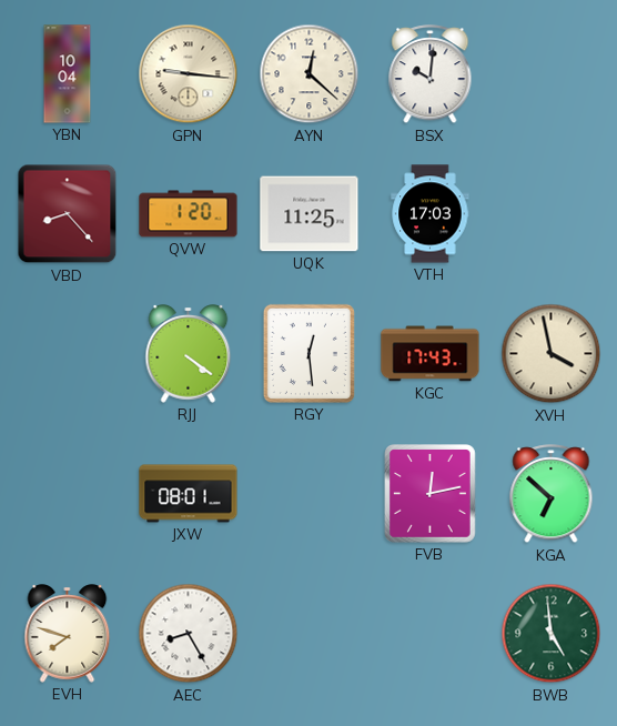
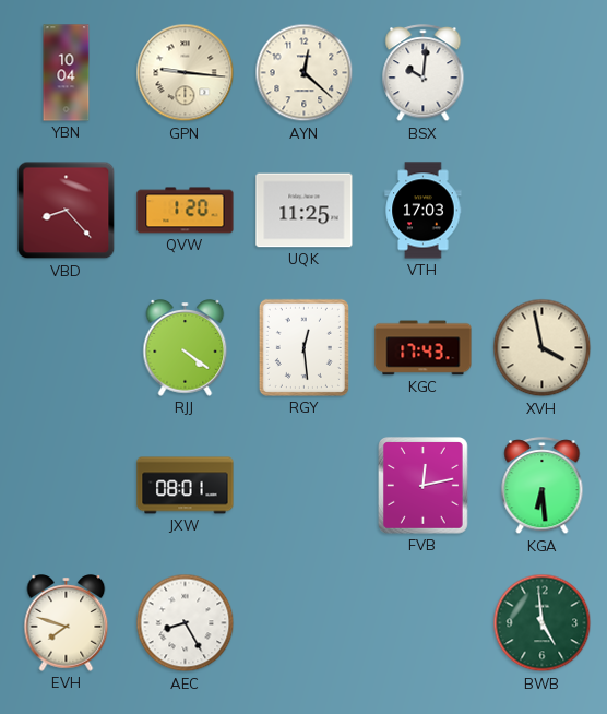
KGA: 6:52 -> 6:29
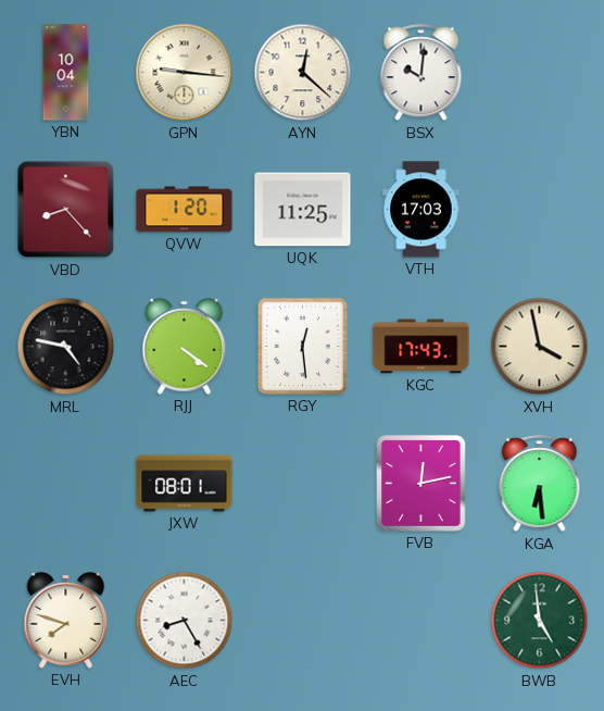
MRL: none -> 4:47
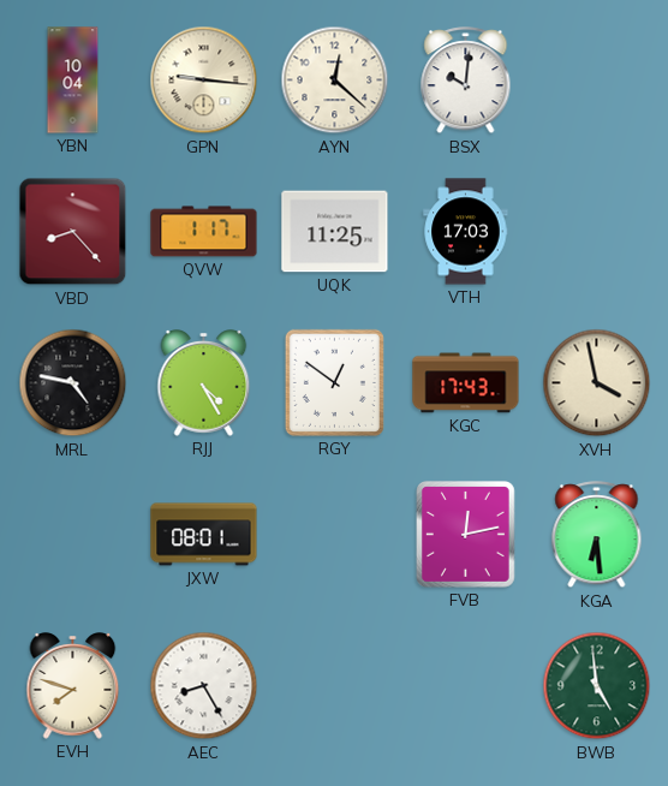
QVW: 1:20 -> 1:17
RJJ: 4:21 -> 4:25
RGY: 12:29 -> 12:51
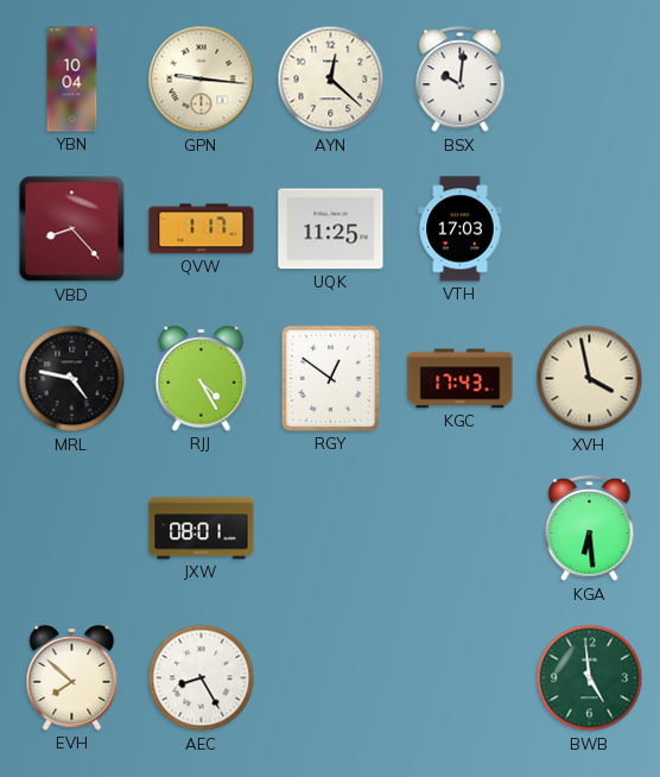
FVB: 12:13 -> none
EVH: 7:48 -> 7:52
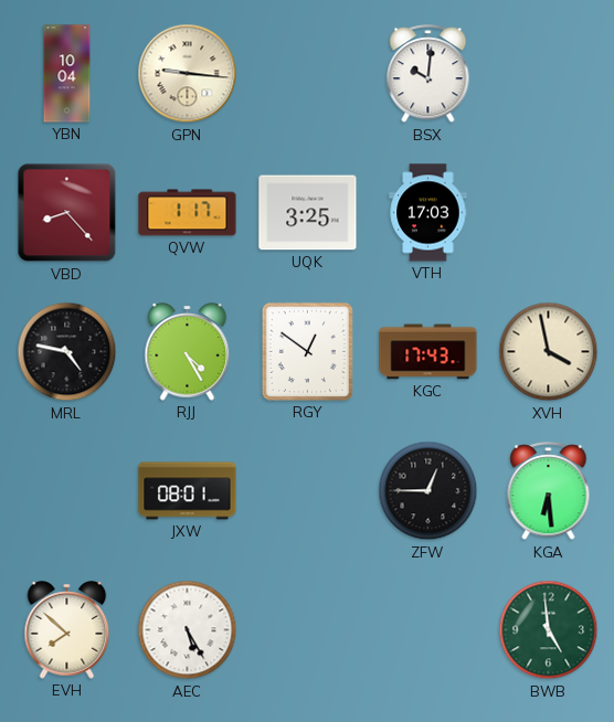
AYN: 12:22 -> none
UQK: 11:25 -> 3:25
ZFW: none -> 12:45
AEC: 8:25 -> 5:25
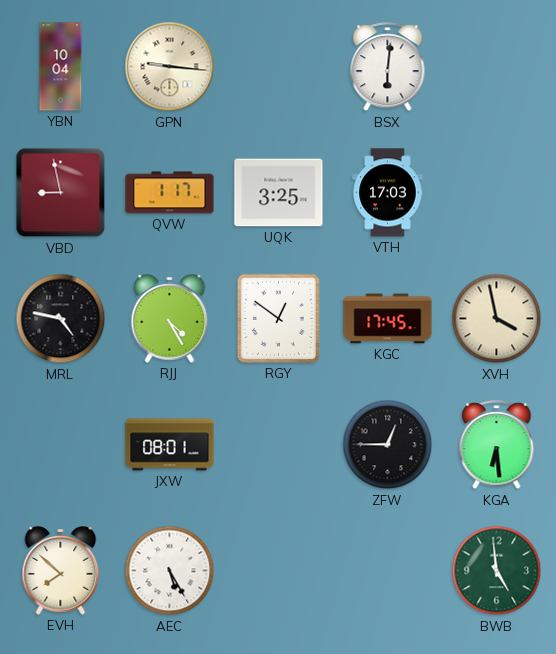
BSX: 10:01 -> 6:01
VBD: 8:23 -> 8:58
KGC: 17:43 -> 17:45
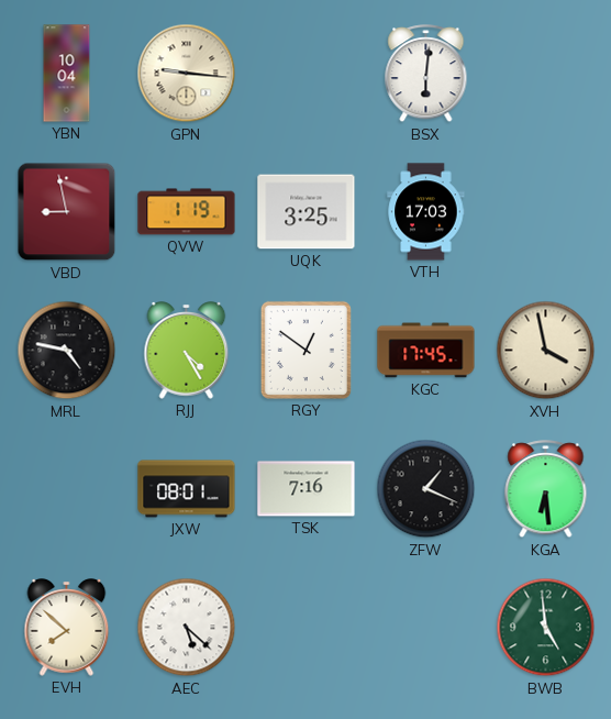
QVW: 1:17 -> 1:19
TSK: none -> 7:16
ZFW: 12:45 -> 1:19
AEC: 5:25 -> 5:22
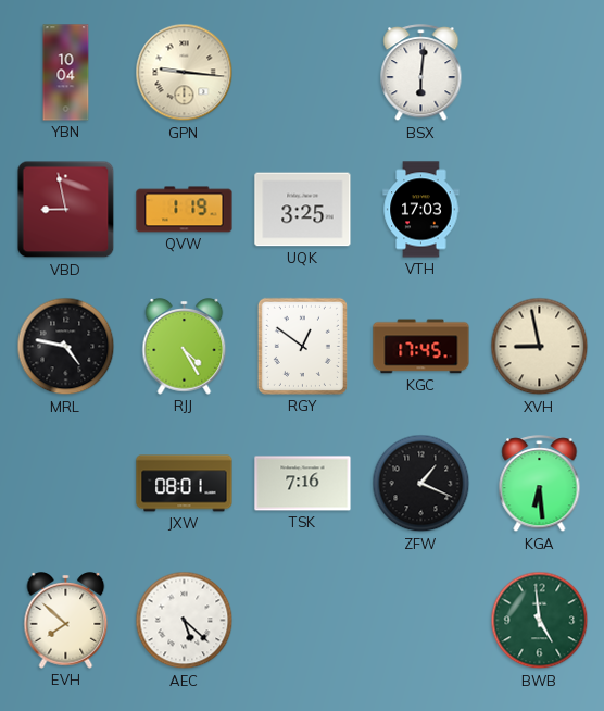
XVH: 3:58 -> 8:58
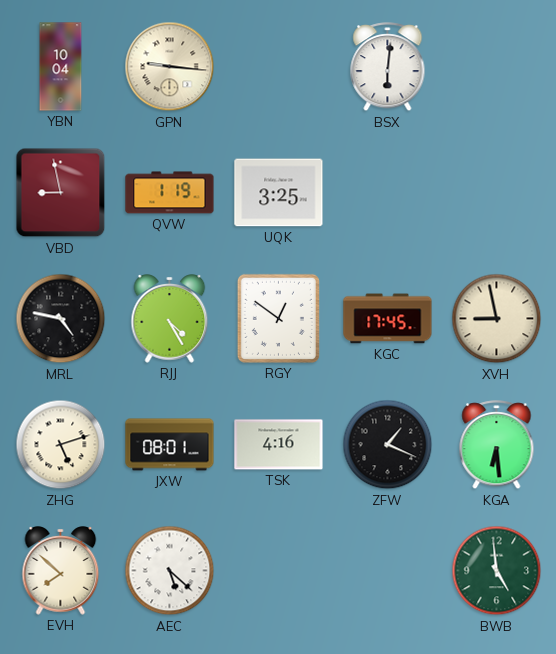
VTH: 17:03 -> none
ZHG: none -> 5:12
TSK: 7:16 -> 4:16
